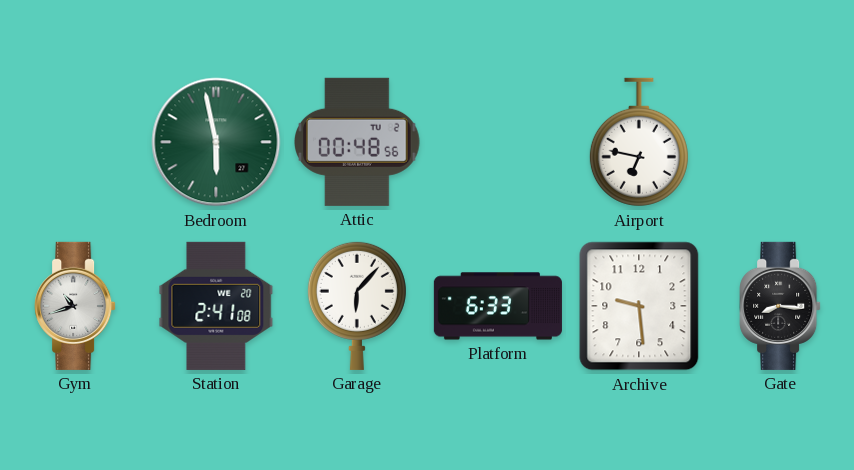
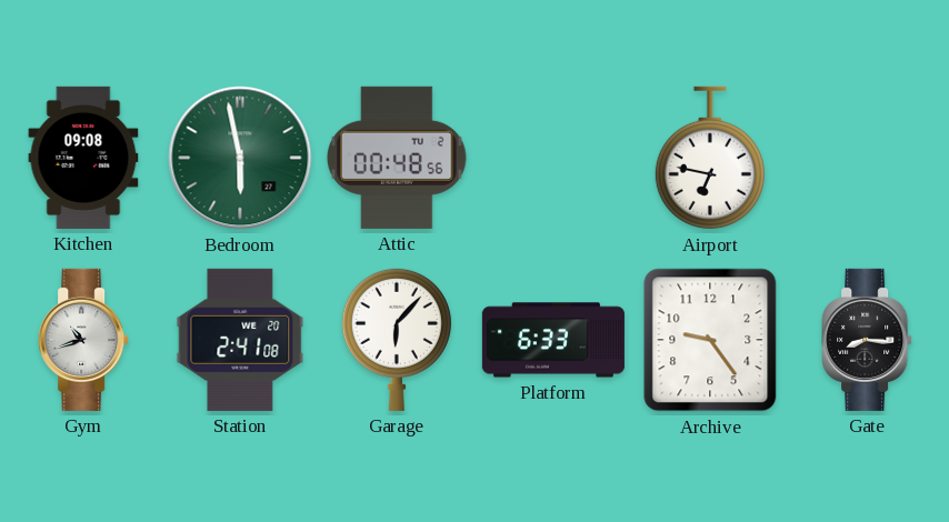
Kitchen: none -> 09:08
Archive: 9:29 -> 9:24
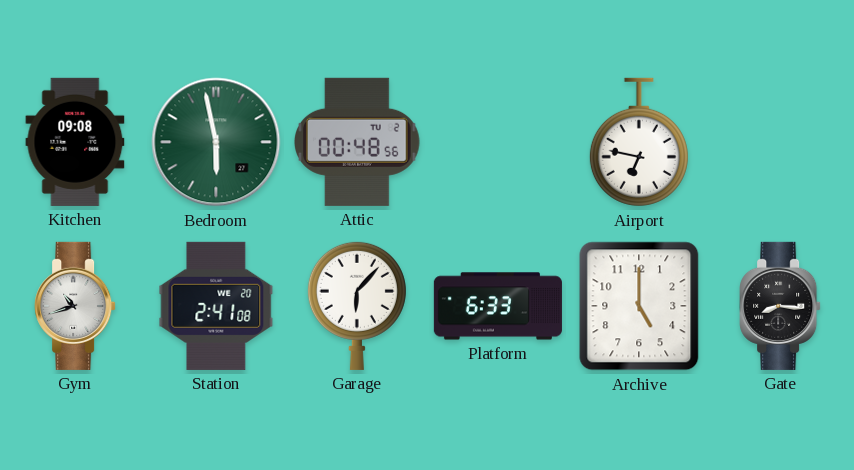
Archive: 9:24 -> 5:00
